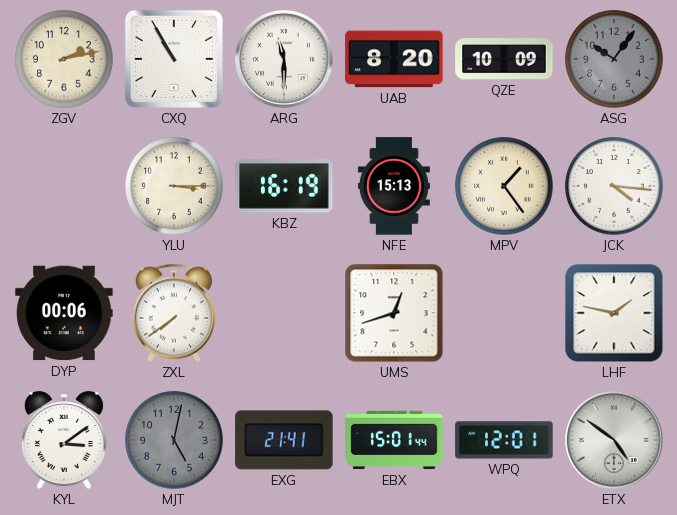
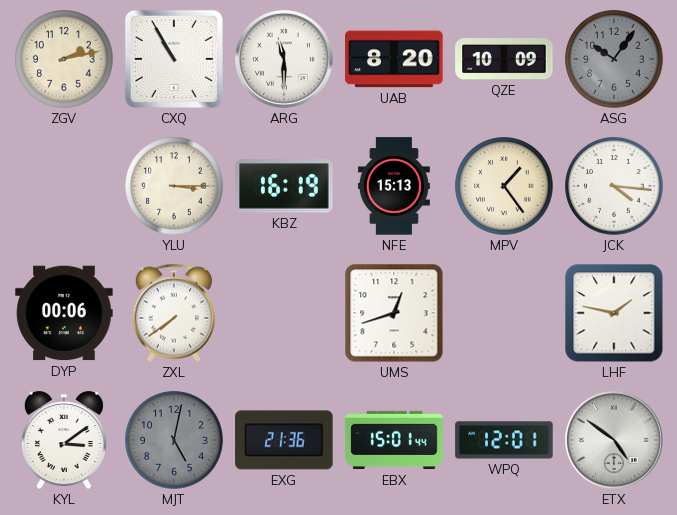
EXG: 21:41 -> 21:36
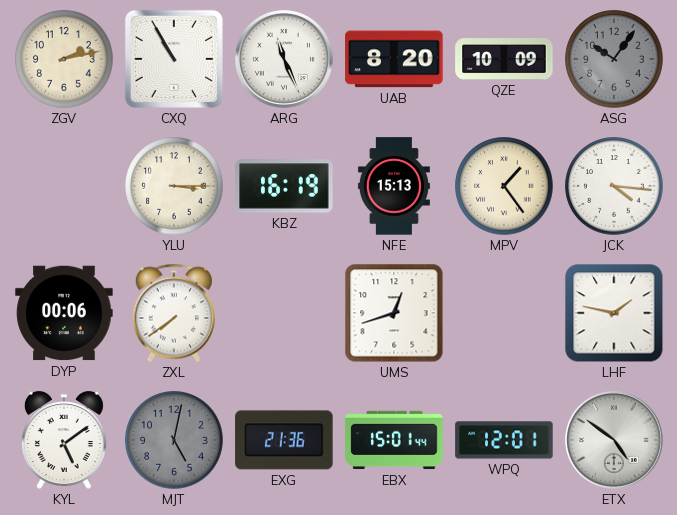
ARG: 11:30 -> 11:26
KYL: 3:09 -> 5:09
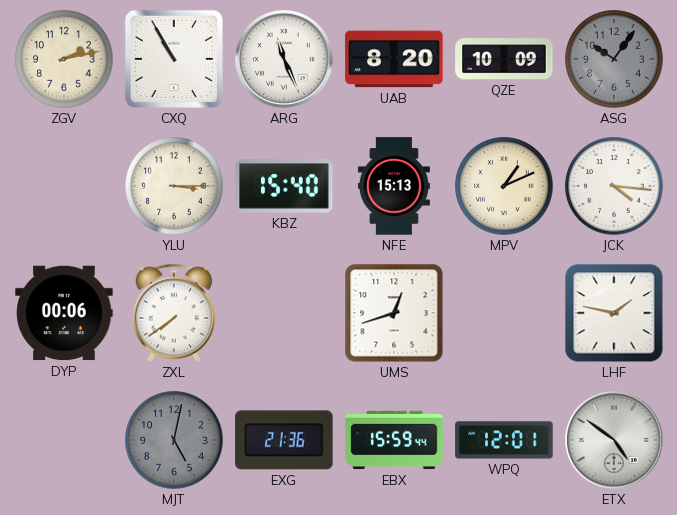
KBZ: 16:19 -> 15:40
MPV: 1:24 -> 1:11
KYL: 5:09 -> none
EBX: 15:01 -> 15:59
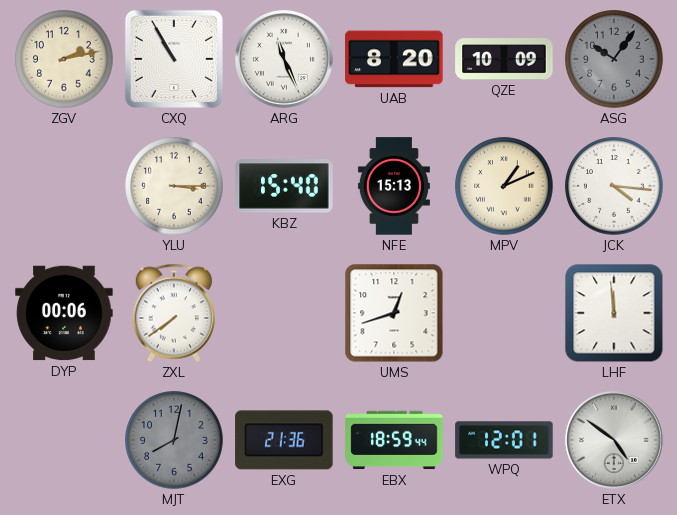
LHF: 1:47 -> 11:59
MJT: 5:02 -> 8:02
EBX: 15:59 -> 18:59
